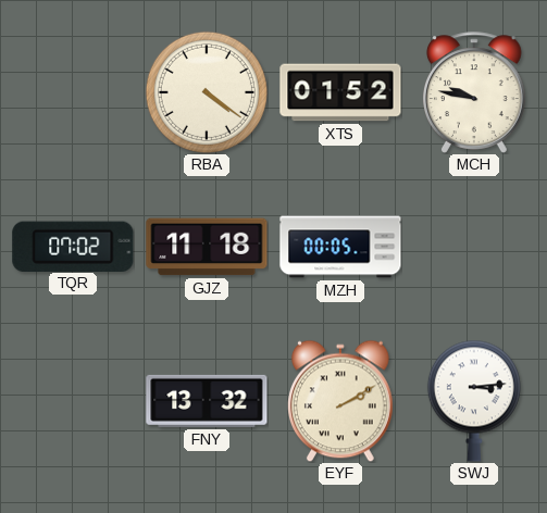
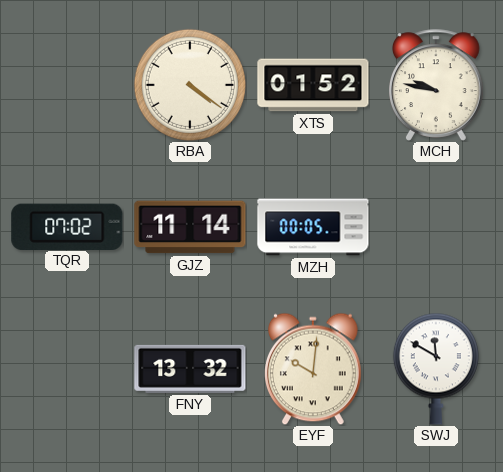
GJZ: 11:18 -> 11:14
EYF: 2:10 -> 10:01
SWJ: 3:14 -> 11:50
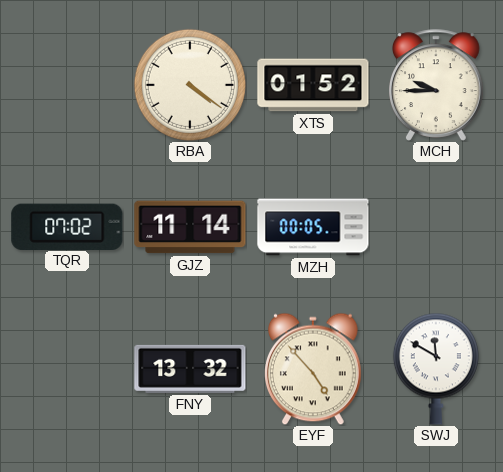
MCH: 9:47 -> 9:45
EYF: 10:01 -> 4:53
